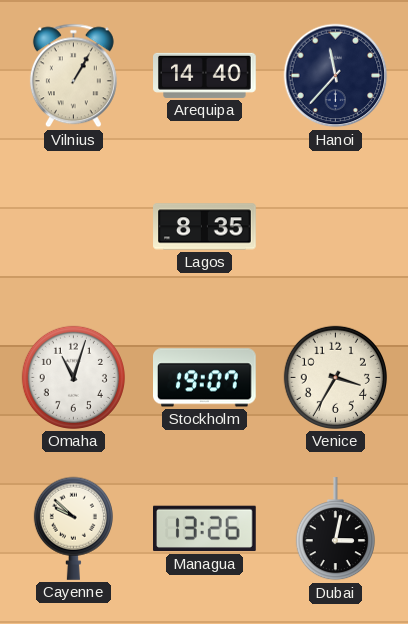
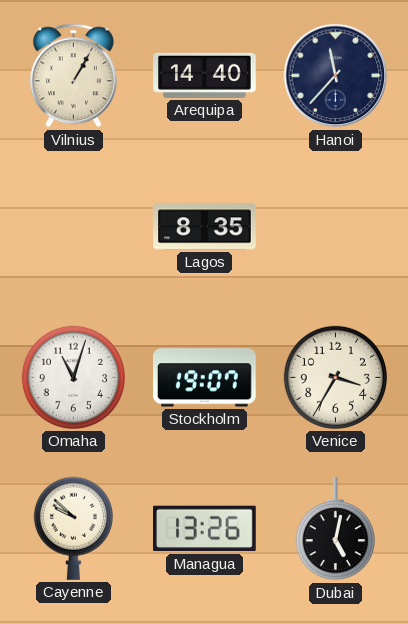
Dubai: 3:02 -> 5:02
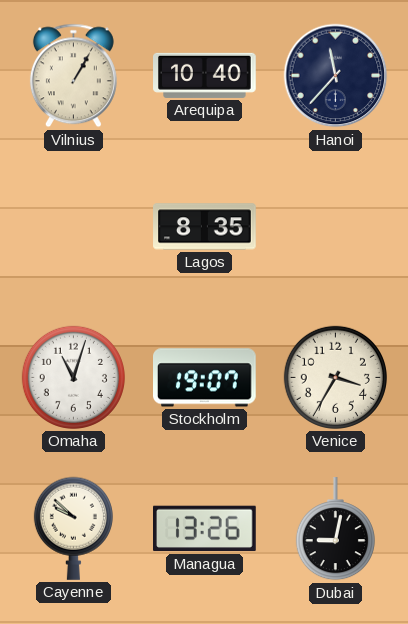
Arequipa: 14:40 -> 10:40
Dubai: 5:02 -> 9:02
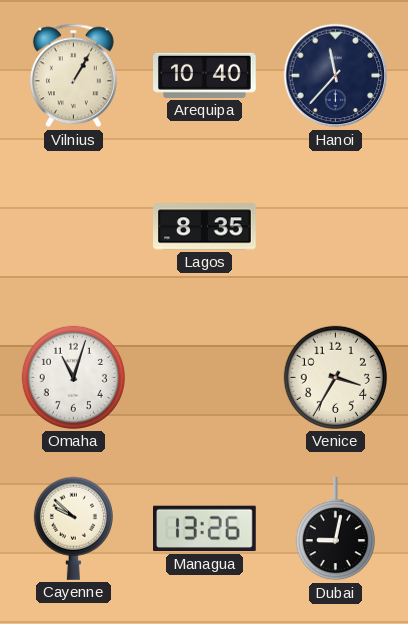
Stockholm: 19:07 -> none
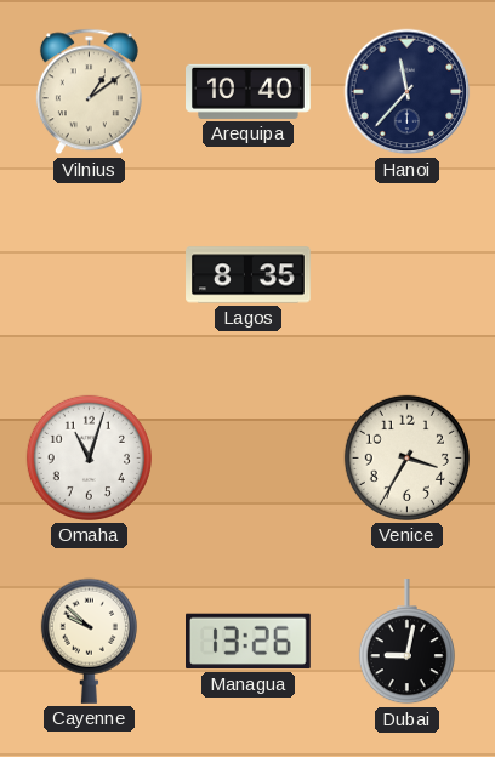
Vilnius: 1:05 -> 1:09
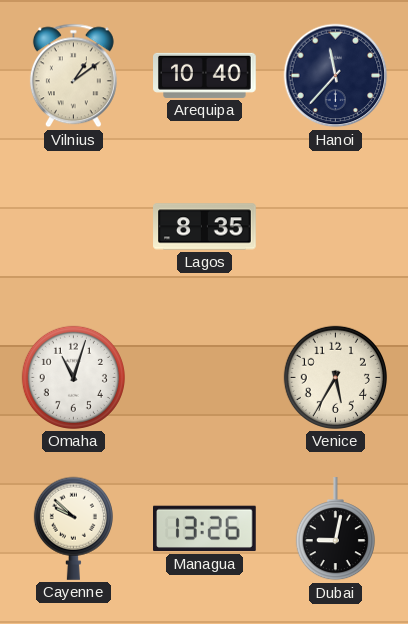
Venice: 3:35 -> 5:35
